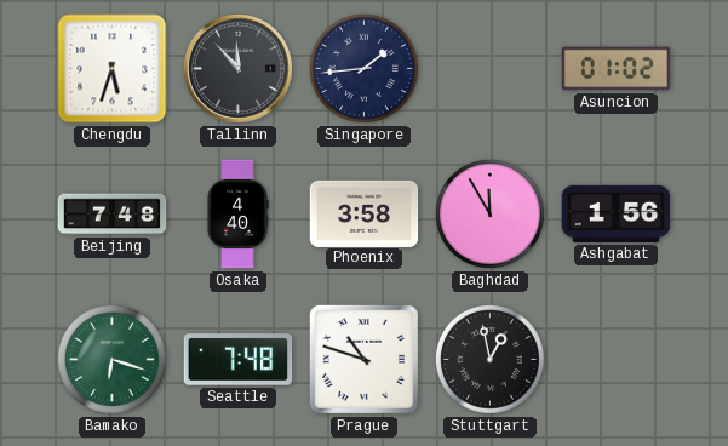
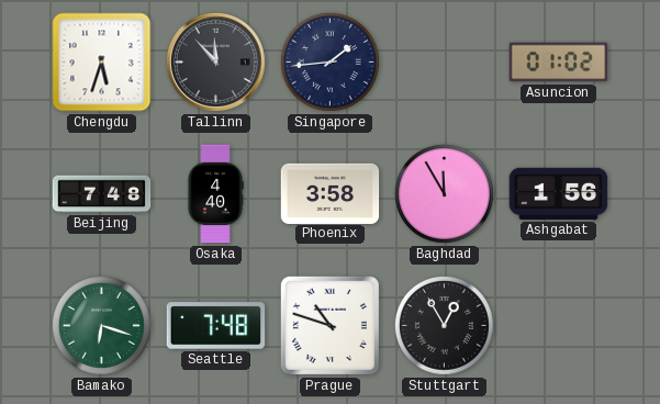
Stuttgart: 12:58 -> 12:55
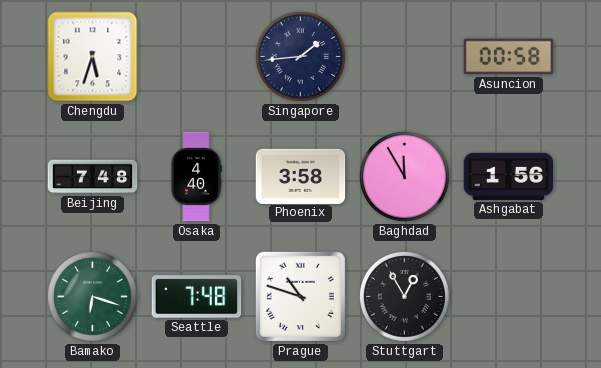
Tallinn: 11:53 -> none
Asuncion: 01:02 -> 00:58
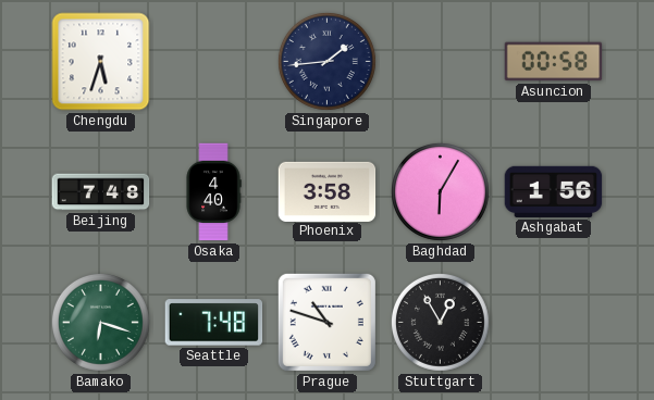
Baghdad: 11:55 -> 6:05
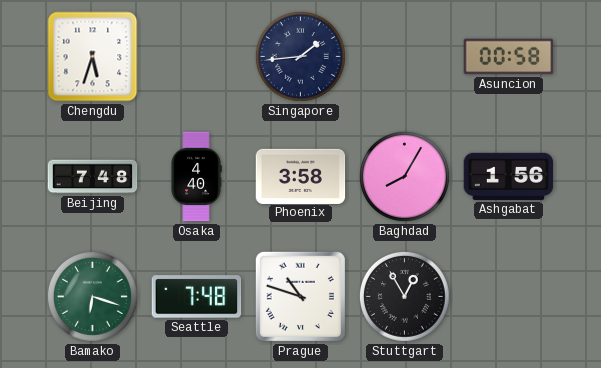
Baghdad: 6:05 -> 8:05
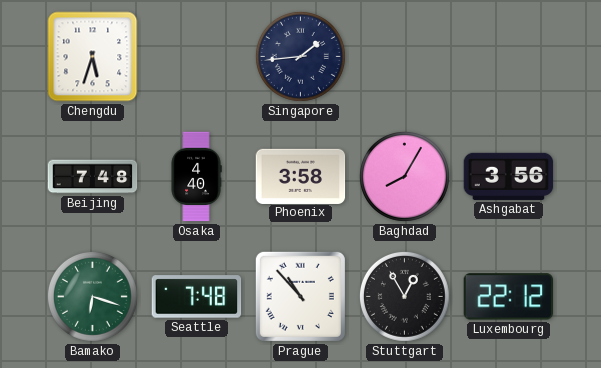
Asuncion: 00:58 -> none
Ashgabat: 1:56 -> 3:56
Prague: 10:48 -> 10:53
Luxembourg: none -> 22:12
